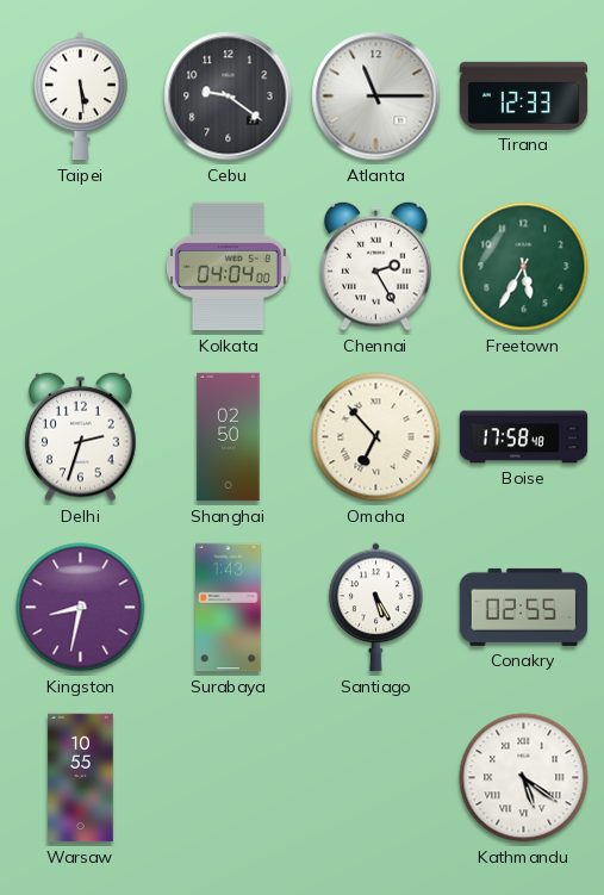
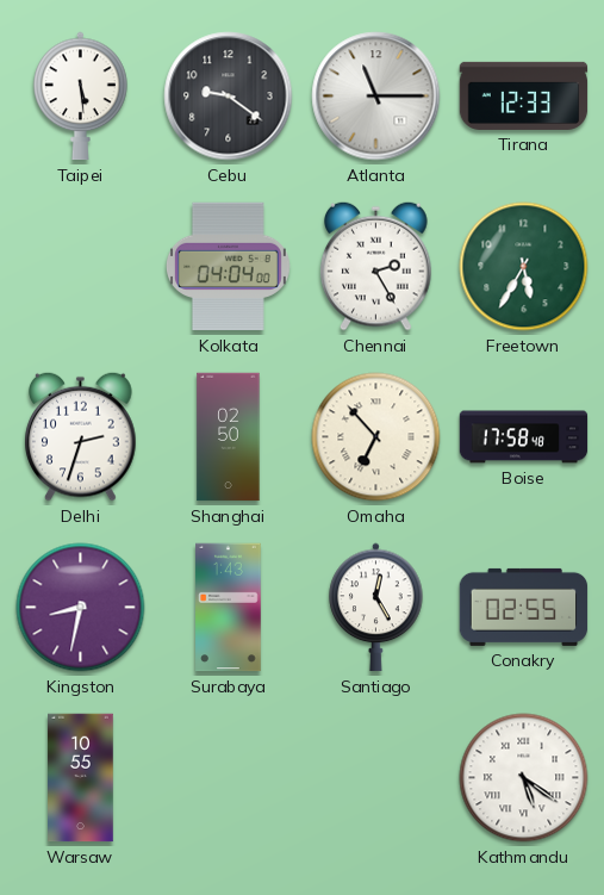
Santiago: 5:25 -> 12:25
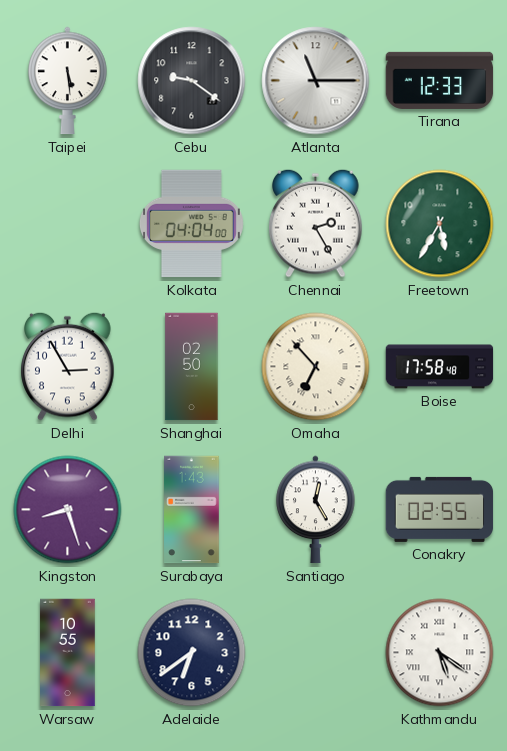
Delhi: 2:33 -> 2:55
Kingston: 8:32 -> 8:27
Adelaide: none -> 6:39
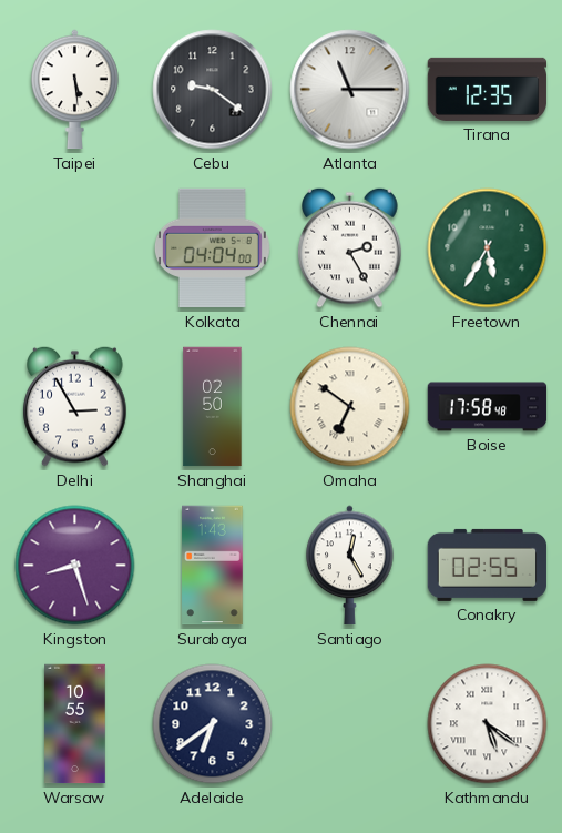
Tirana: 12:33 -> 12:35
Omaha: 6:53 -> 6:51
